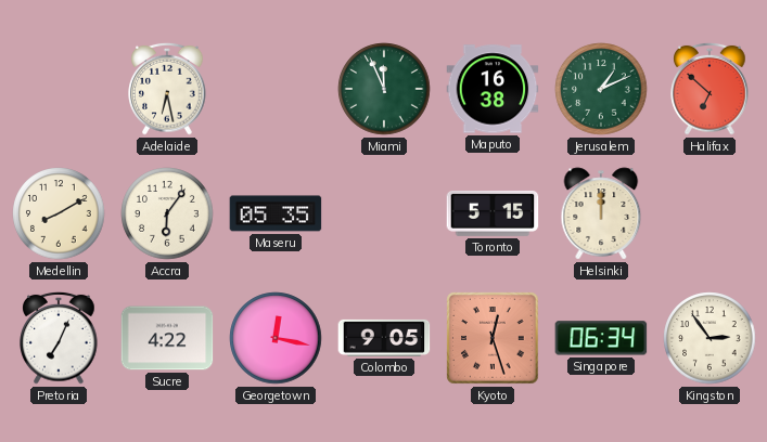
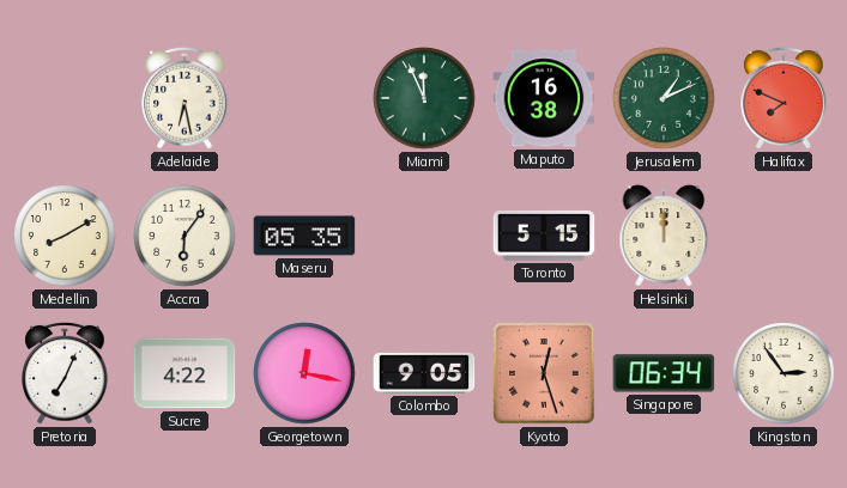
Halifax: 6:52 -> 7:49
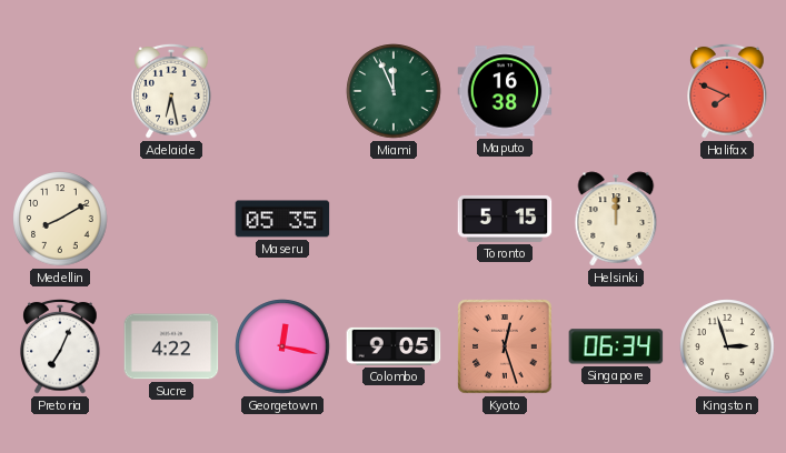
Jerusalem: 1:11 -> none
Accra: 6:06 -> none
Kingston: 2:54 -> 2:57
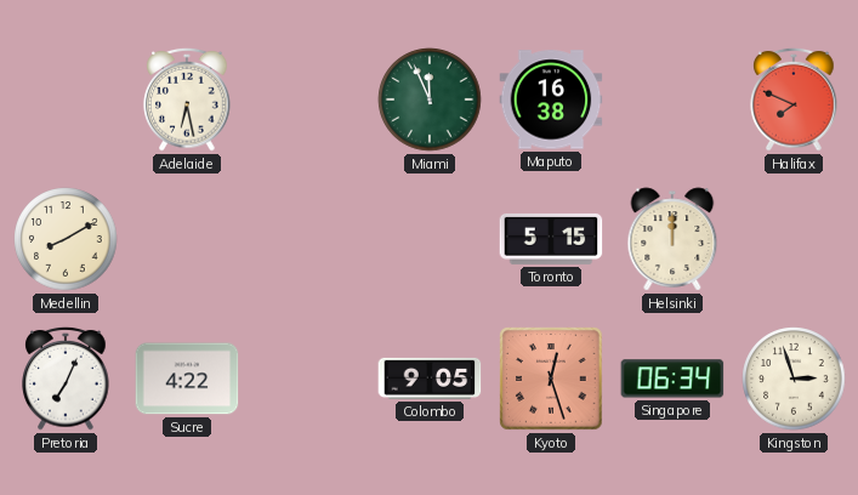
Maseru: 05:35 -> none
Georgetown: 12:17 -> none
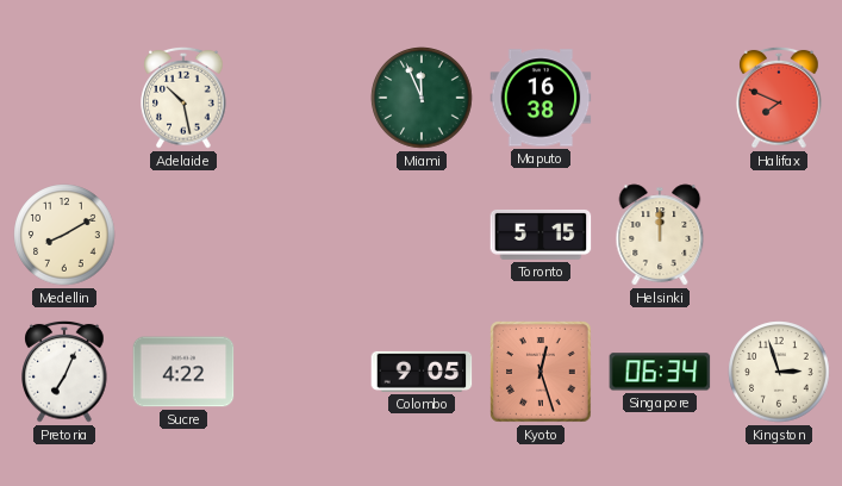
Adelaide: 6:28 -> 10:28
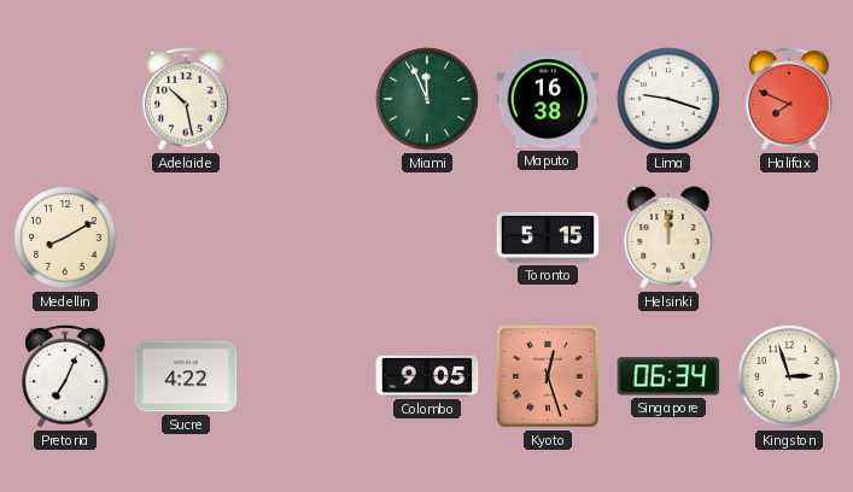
Lima: none -> 9:18
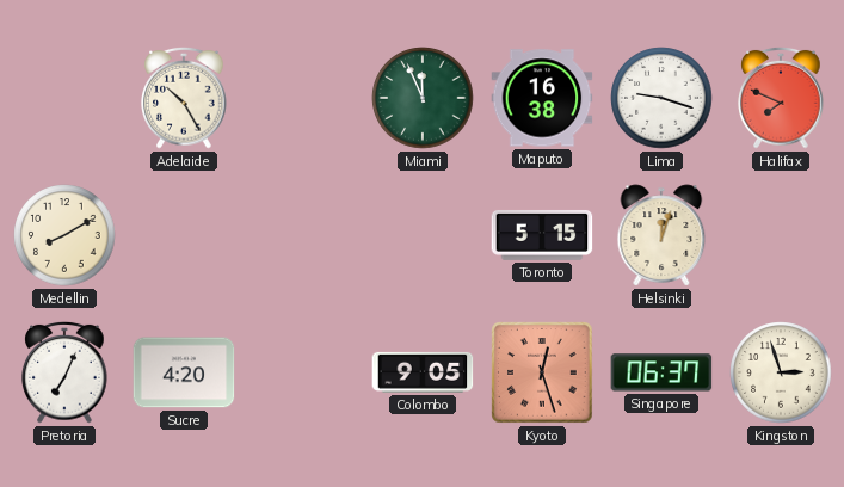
Adelaide: 10:28 -> 10:25
Helsinki: 12:00 -> 12:03
Sucre: 4:22 -> 4:20
Singapore: 06:34 -> 06:37
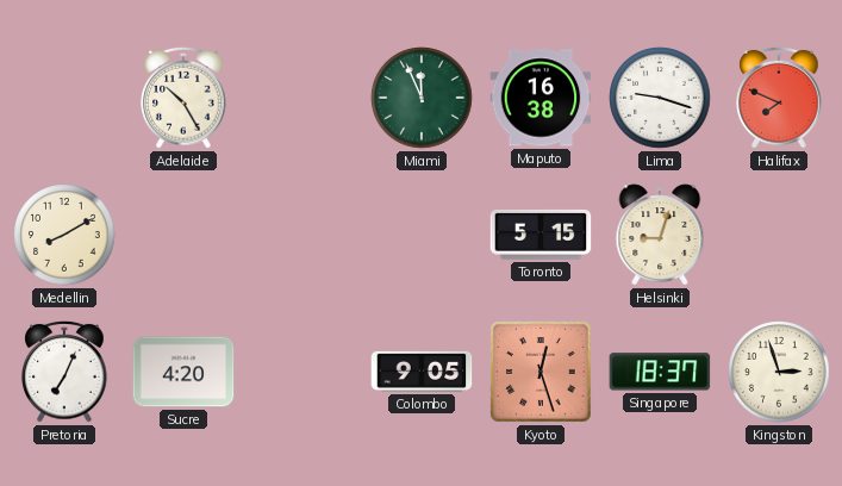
Helsinki: 12:03 -> 9:03
Singapore: 06:37 -> 18:37
